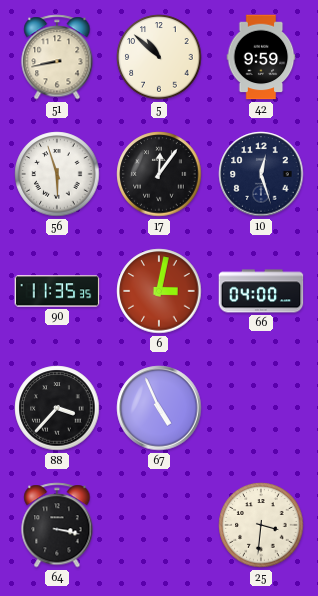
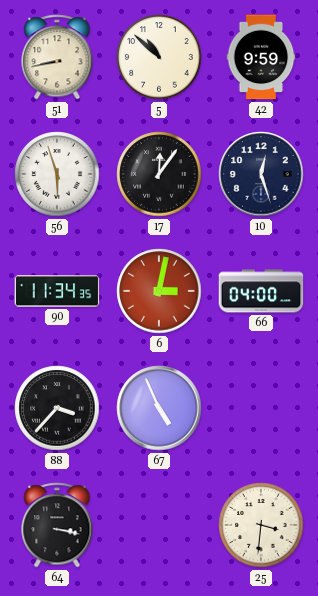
90: 11:35 -> 11:34
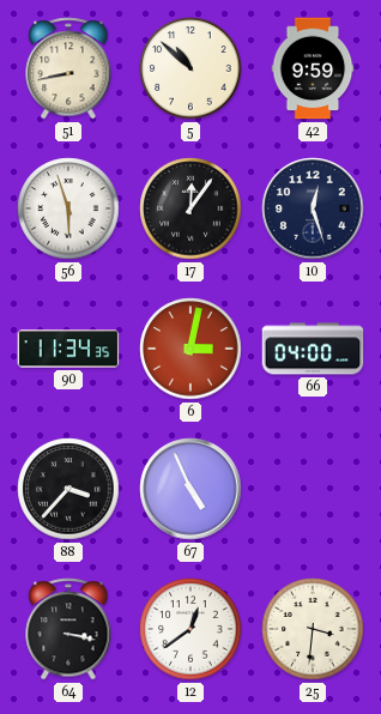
12: none -> 12:39
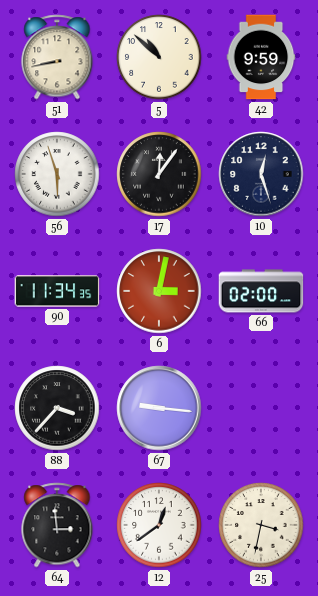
66: 04:00 -> 02:00
67: 4:56 -> 9:16
64: 3:17 -> 2:59
25: 3:31 -> 3:32
